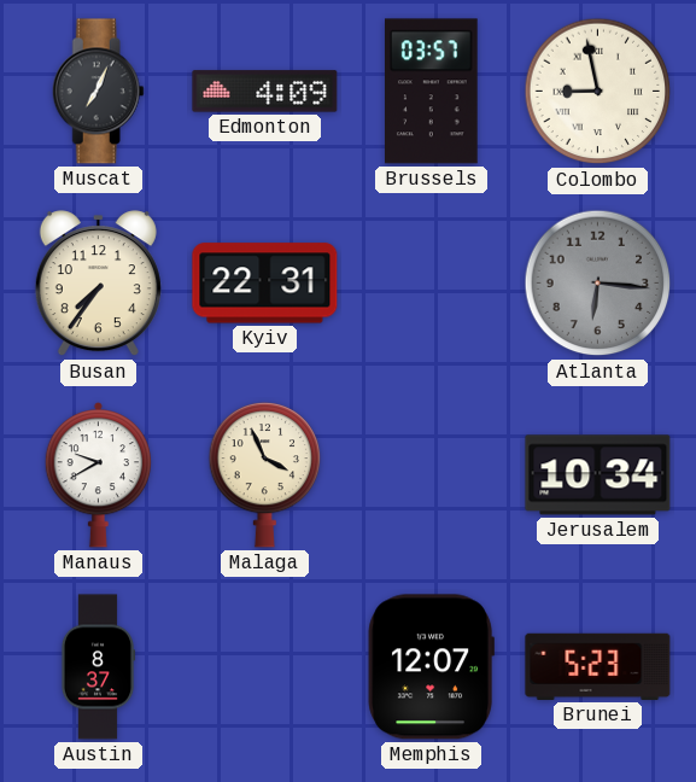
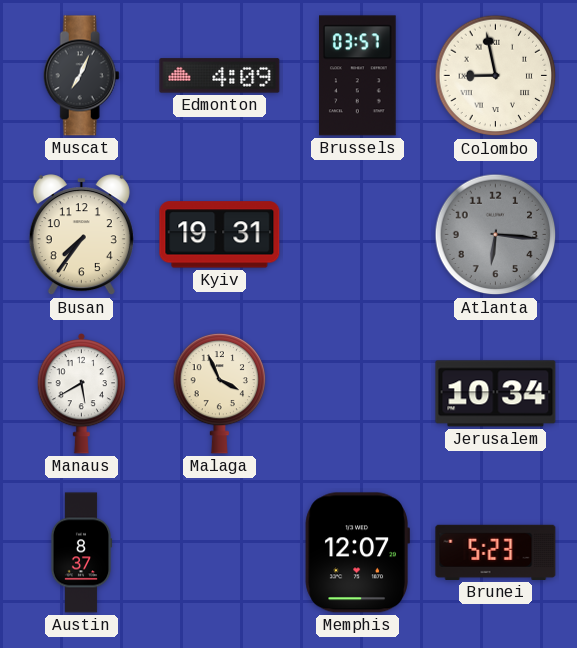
Kyiv: 22:31 -> 19:31
Manaus: 9:40 -> 5:40
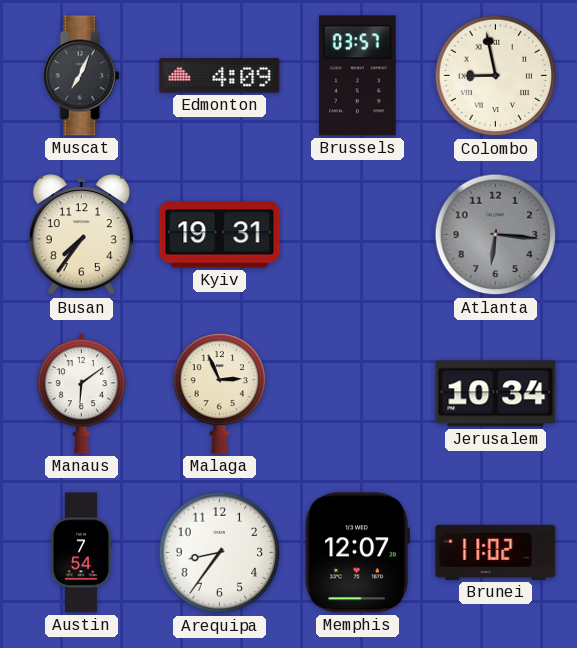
Manaus: 5:40 -> 6:09
Malaga: 3:56 -> 2:56
Austin: 8:37 -> 7:54
Arequipa: none -> 8:36
Brunei: 5:23 -> 11:02
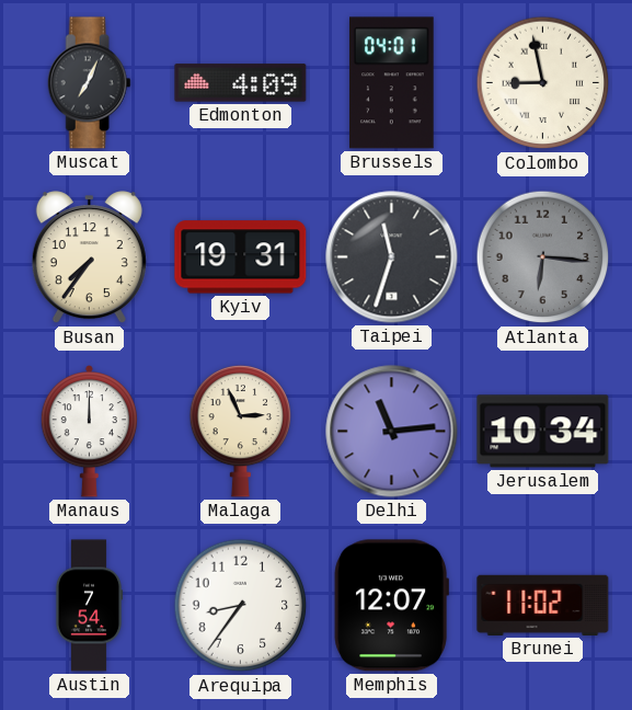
Brussels: 03:57 -> 04:01
Taipei: none -> 11:33
Manaus: 6:09 -> 12:00
Delhi: none -> 11:14
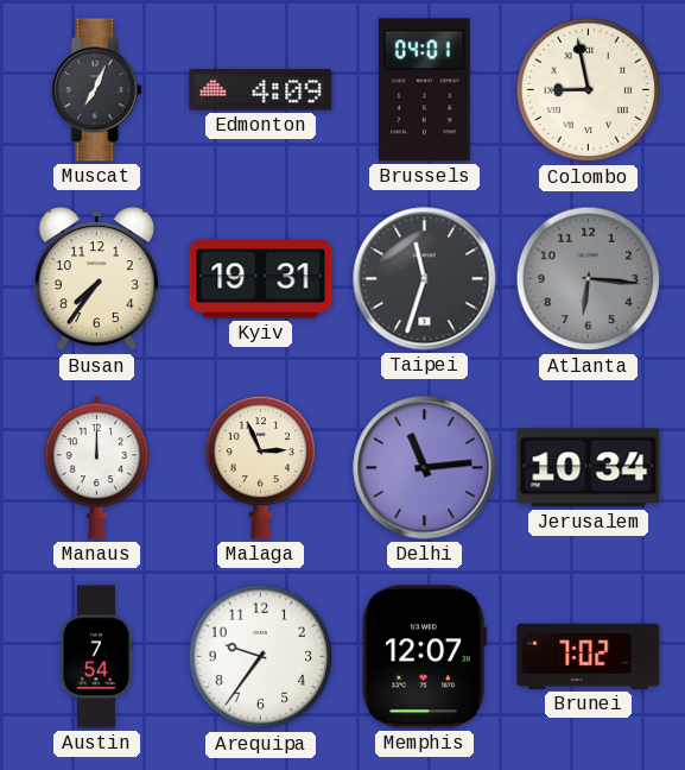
Arequipa: 8:36 -> 9:36
Brunei: 11:02 -> 7:02
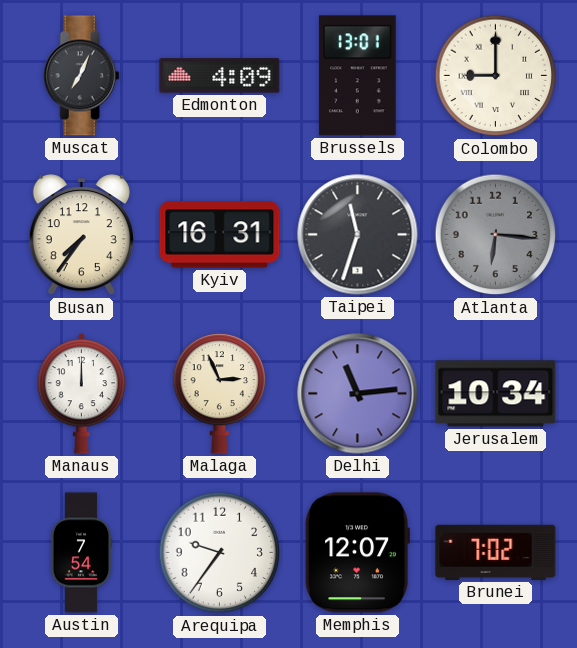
Brussels: 04:01 -> 13:01
Colombo: 8:58 -> 9:00
Kyiv: 19:31 -> 16:31
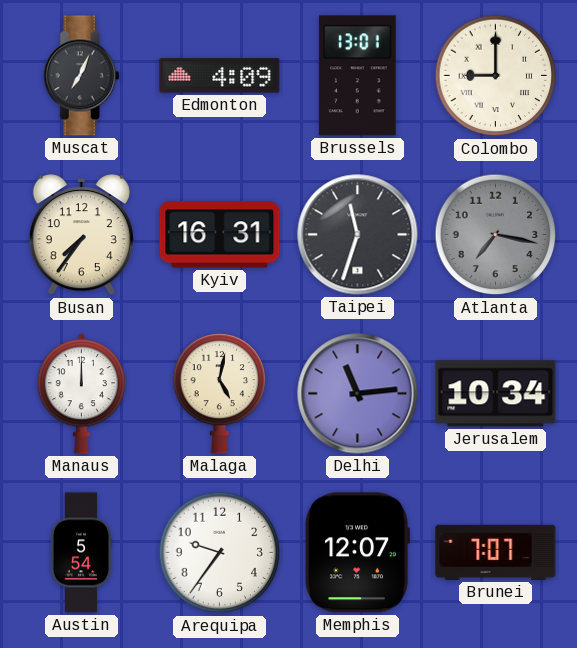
Atlanta: 6:16 -> 7:17
Malaga: 2:56 -> 5:02
Austin: 7:54 -> 5:54
Brunei: 7:02 -> 7:07
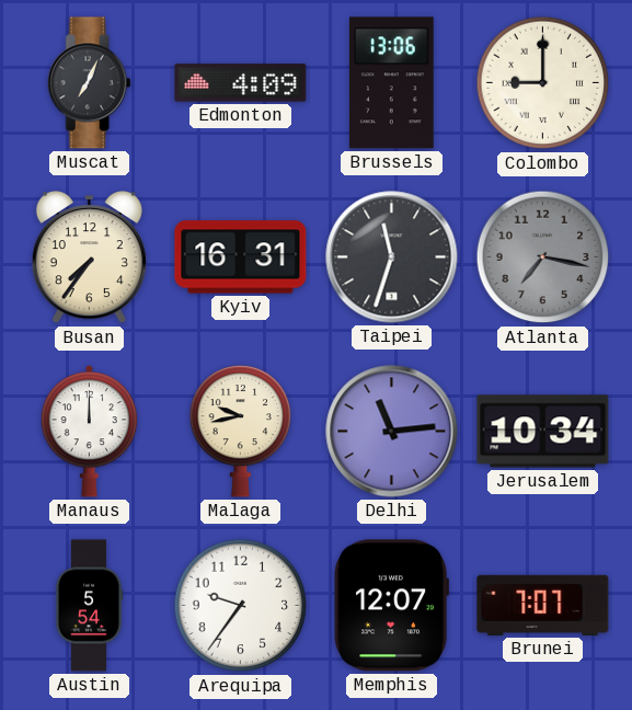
Brussels: 13:01 -> 13:06
Malaga: 5:02 -> 9:43
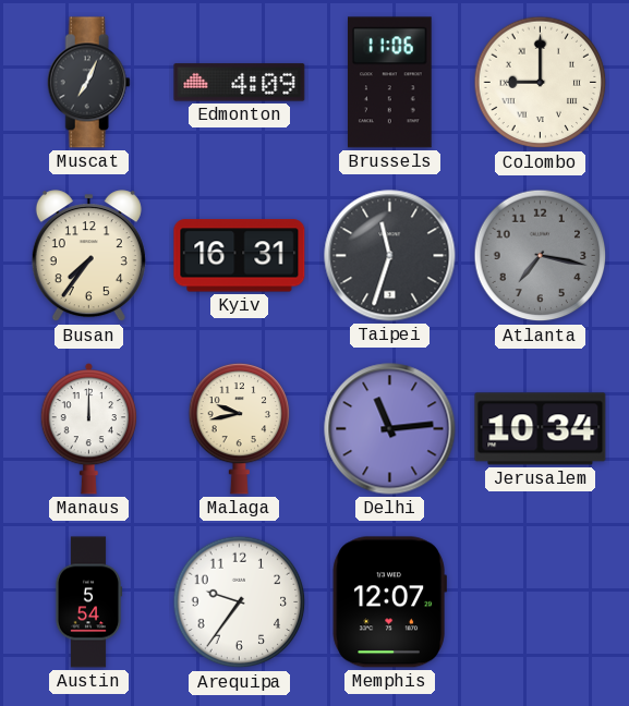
Brussels: 13:06 -> 11:06
Brunei: 7:07 -> none
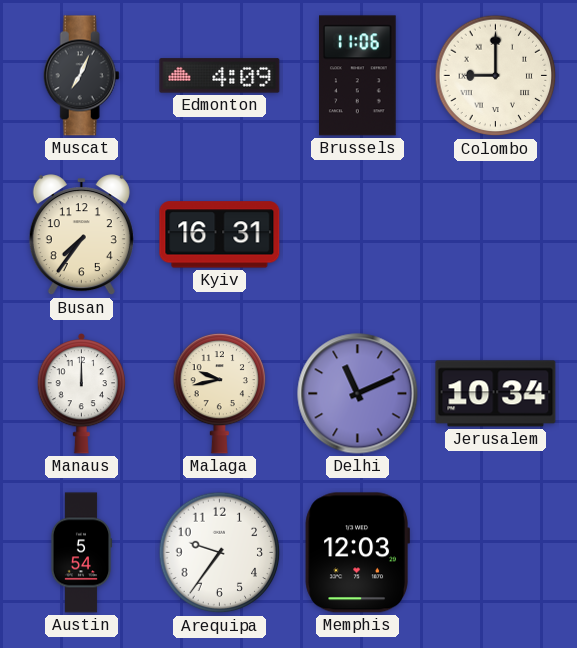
Taipei: 11:33 -> none
Atlanta: 7:17 -> none
Delhi: 11:14 -> 11:11
Memphis: 12:07 -> 12:03
